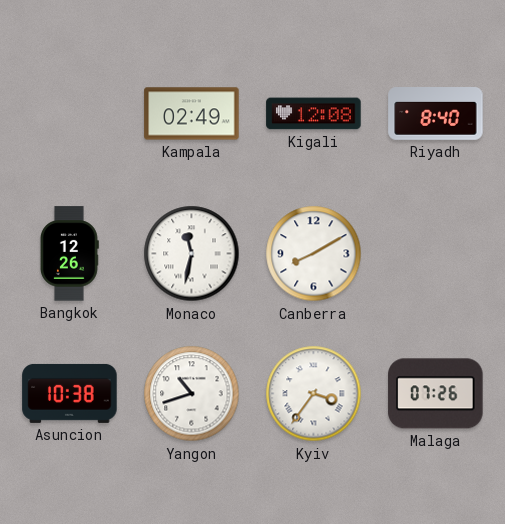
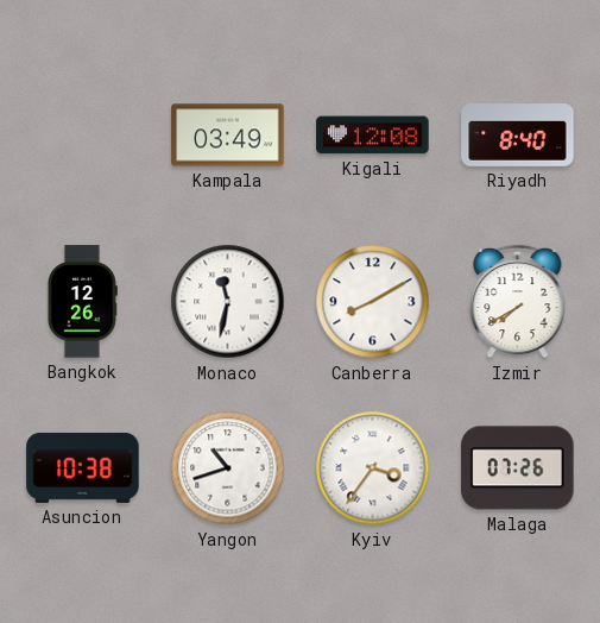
Kampala: 02:49 -> 03:49
Izmir: none -> 7:40
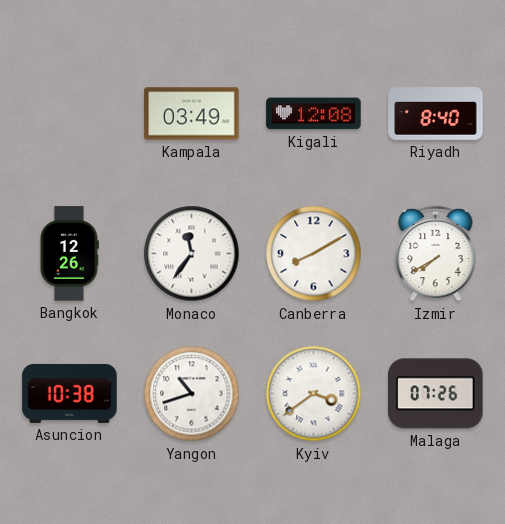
Monaco: 11:32 -> 11:36
Kyiv: 3:36 -> 3:39
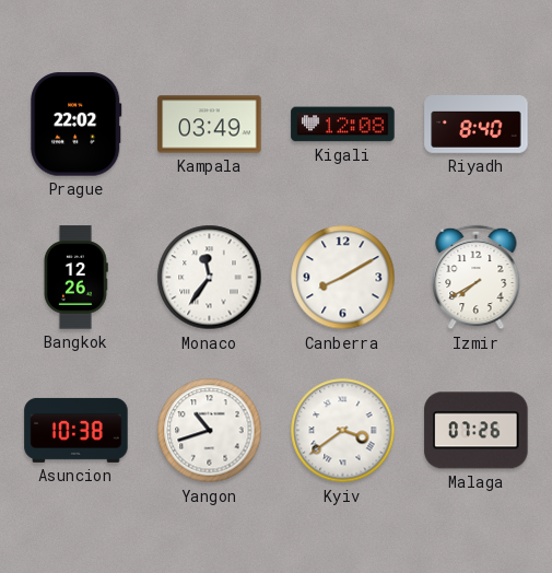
Prague: none -> 22:02
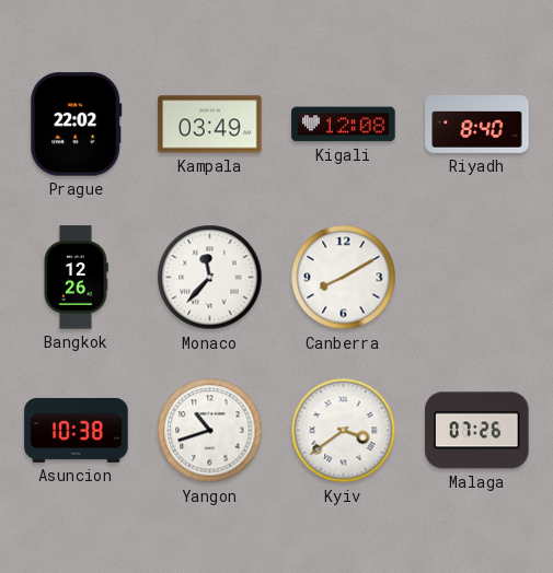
Monaco: 11:36 -> 11:37
Izmir: 7:40 -> none
